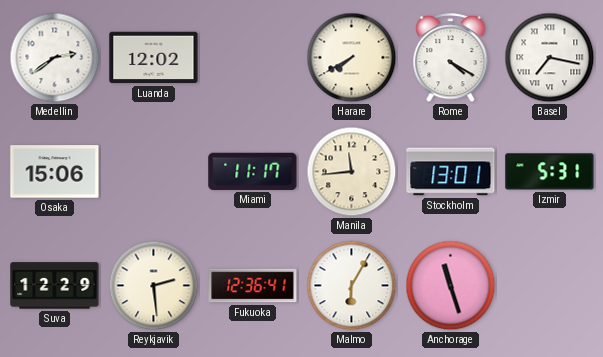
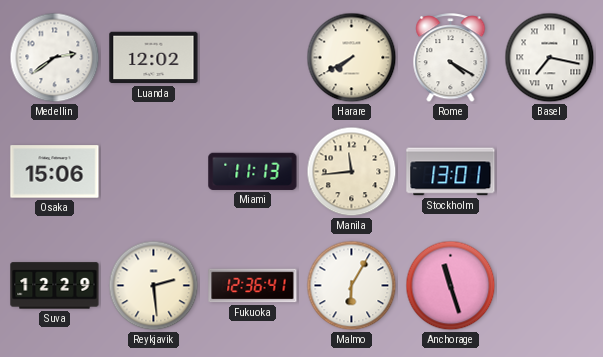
Miami: 11:17 -> 11:13
Izmir: 5:31 -> none
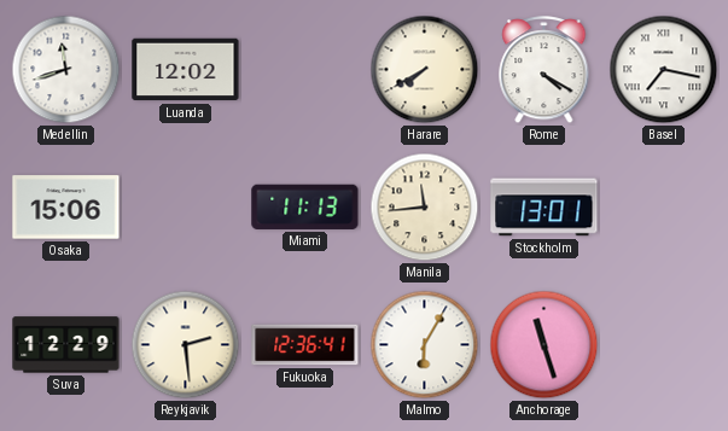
Medellin: 2:39 -> 11:42
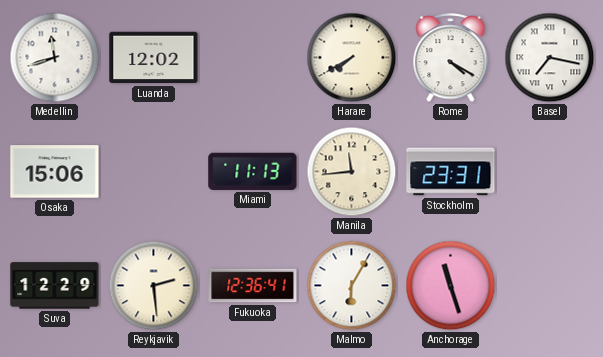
Stockholm: 13:01 -> 23:31
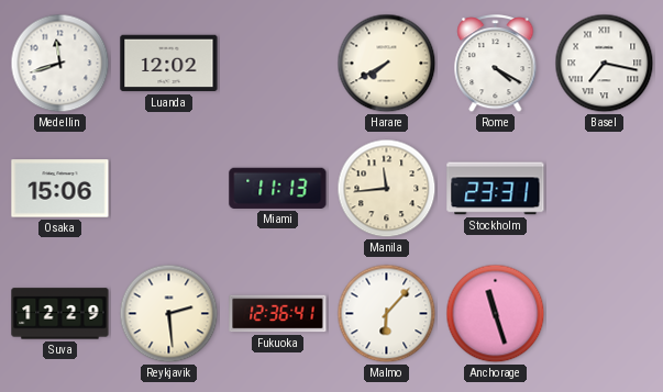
Malmo: 6:05 -> 6:07
